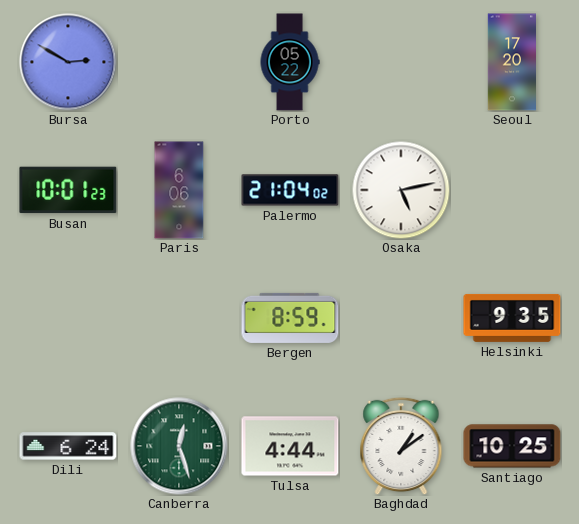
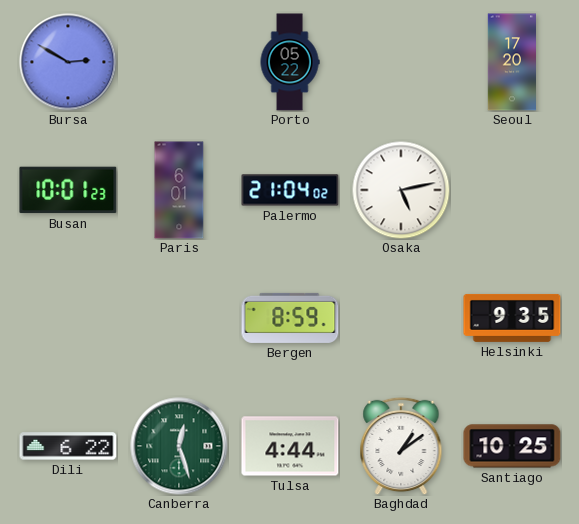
Paris: 6:06 -> 6:01
Dili: 6:24 -> 6:22
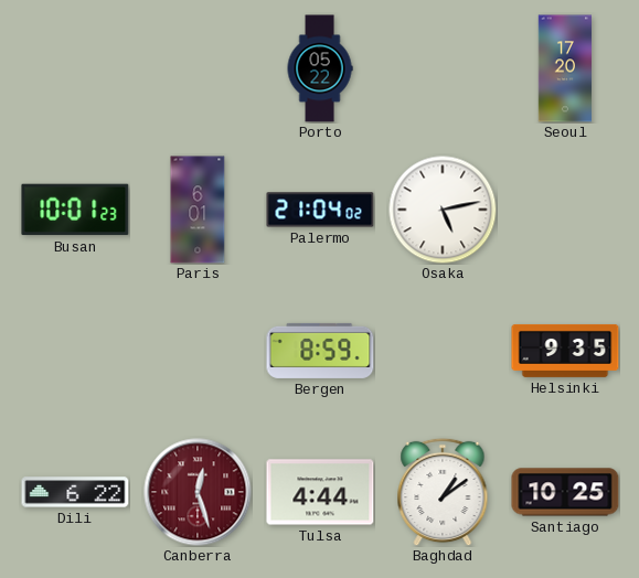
Bursa: 2:50 -> none
Canberra dial: green -> burgundy
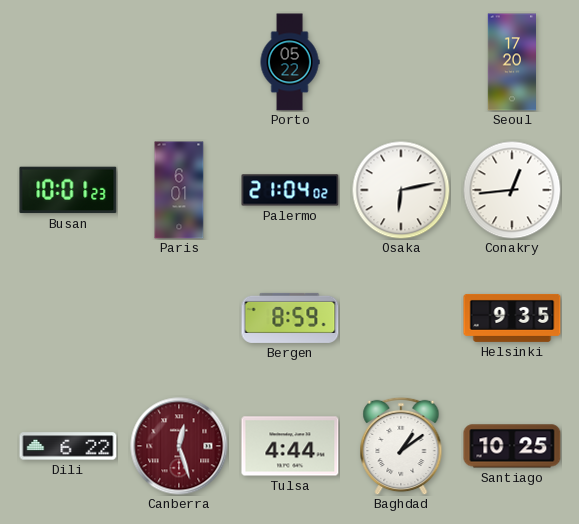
Osaka: 5:13 -> 6:13
Conakry: none -> 12:44
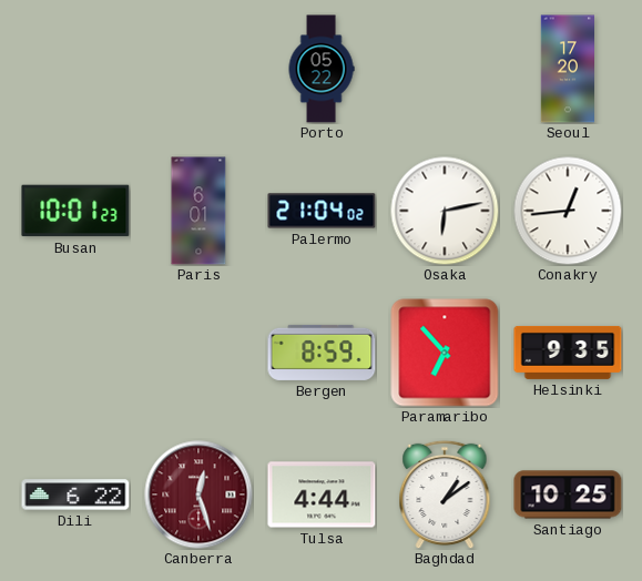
Paramaribo: none -> 6:53
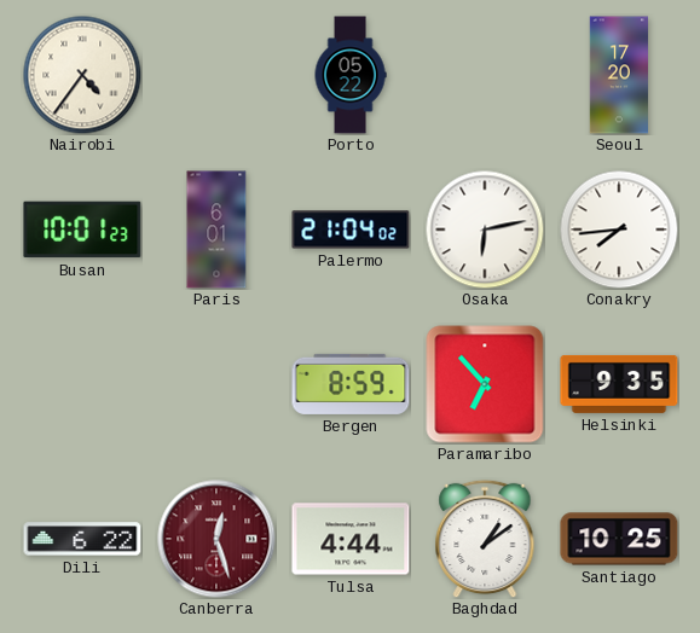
Nairobi: none -> 4:36
Conakry: 12:44 -> 7:44
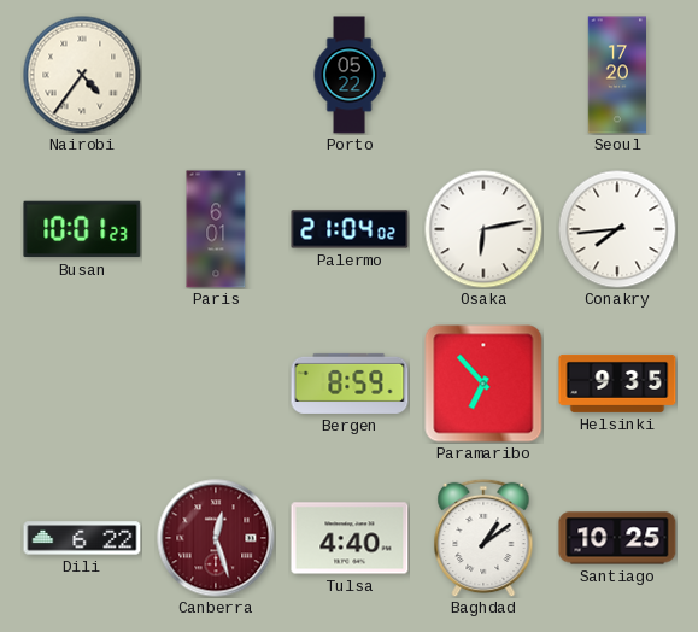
Tulsa: 4:44 -> 4:40
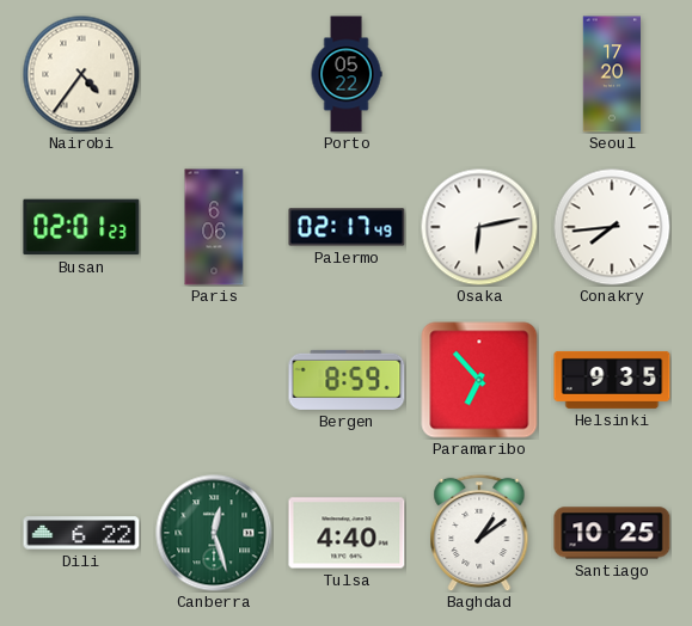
Busan: 10:01 -> 02:01
Paris: 6:01 -> 6:06
Palermo: 21:04 -> 02:17
Canberra dial: burgundy -> green
